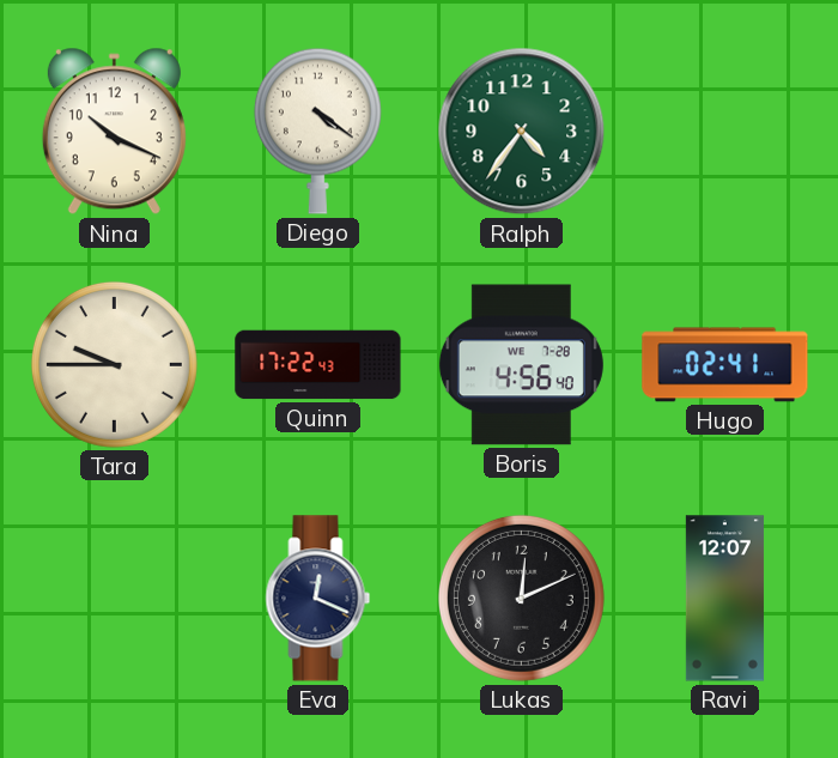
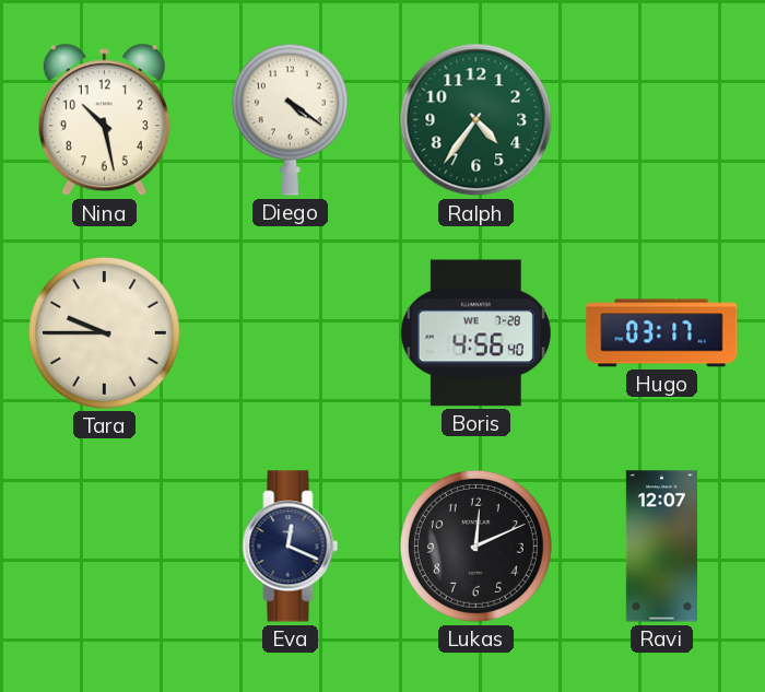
Nina: 10:19 -> 10:28
Quinn: 17:22 -> none
Hugo: 02:41 -> 03:17
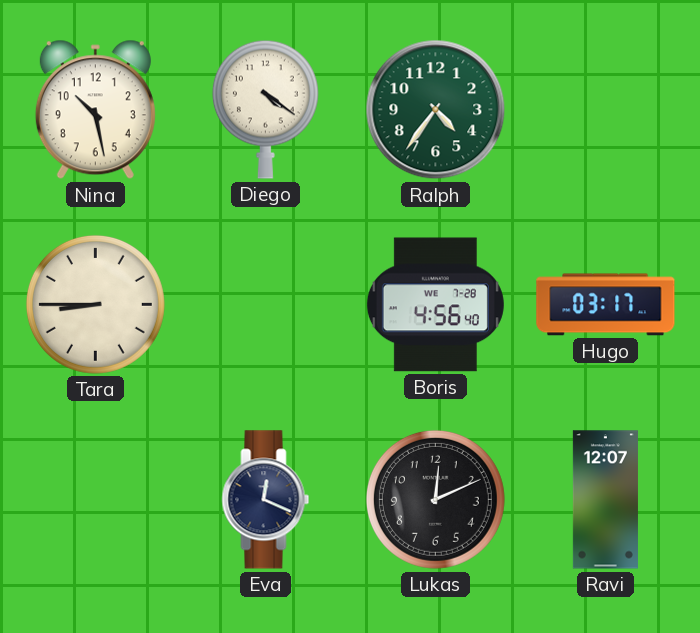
Tara: 9:45 -> 8:45
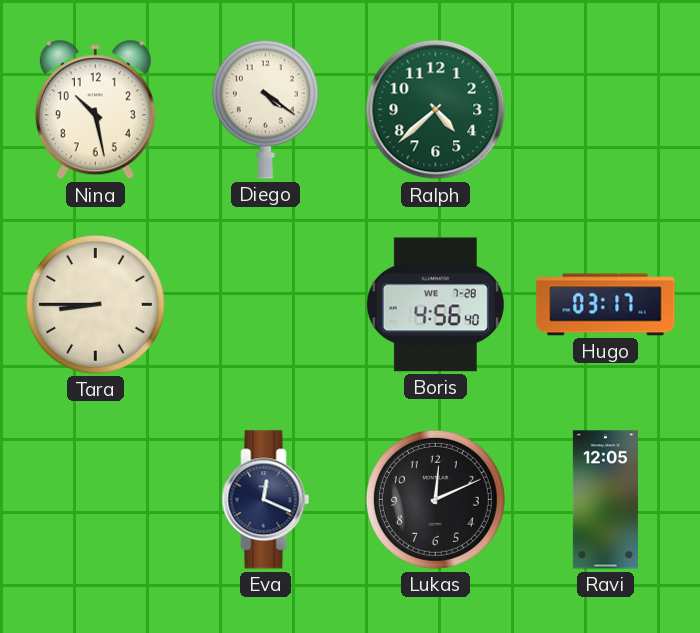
Ralph: 4:36 -> 4:38
Ravi: 12:07 -> 12:05
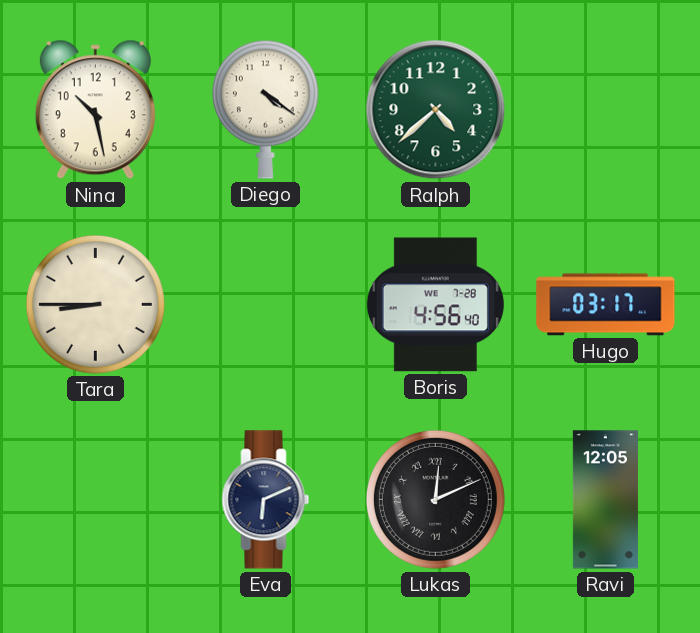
Eva: 12:19 -> 6:11
Lukas numerals: Arabic -> Roman
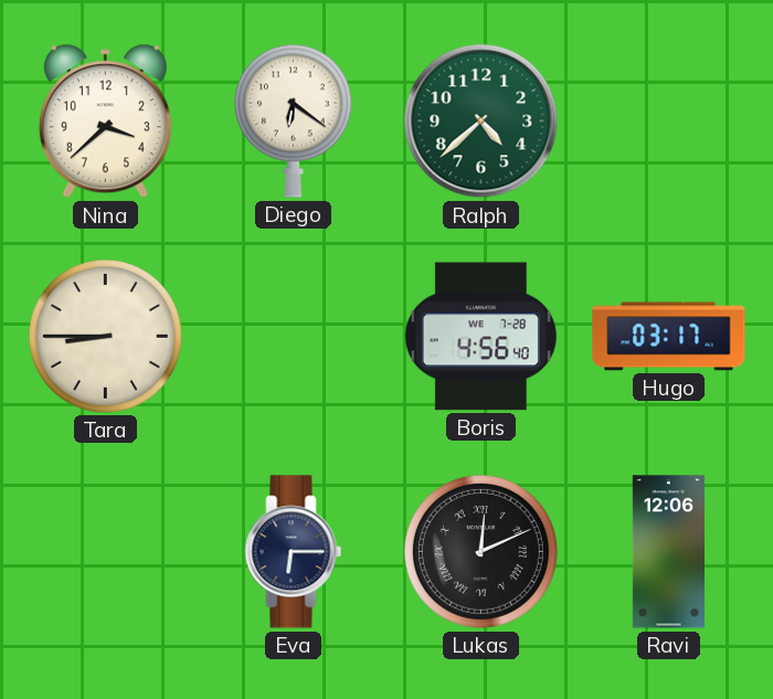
Nina: 10:28 -> 3:38
Diego: 4:21 -> 6:21
Eva: 6:11 -> 6:15
Ravi: 12:05 -> 12:06
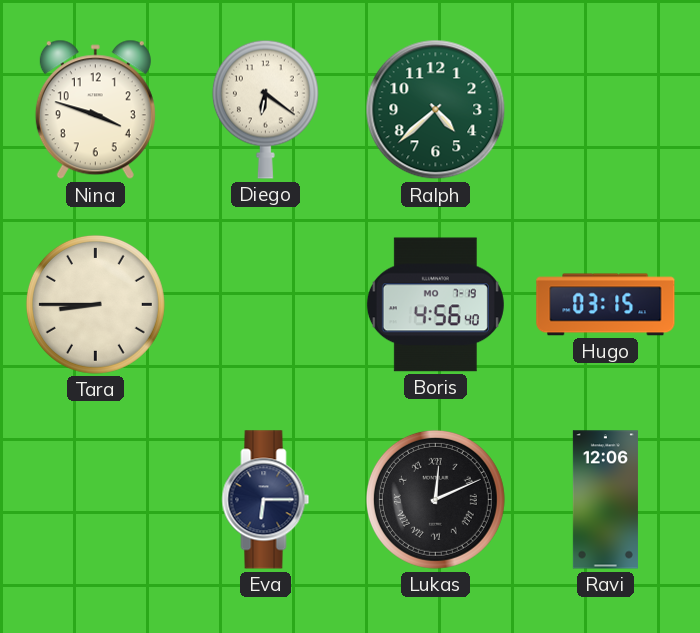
Nina: 3:38 -> 3:48
Boris date: WE 7-28 -> MO 7-19
Hugo: 03:17 -> 03:15
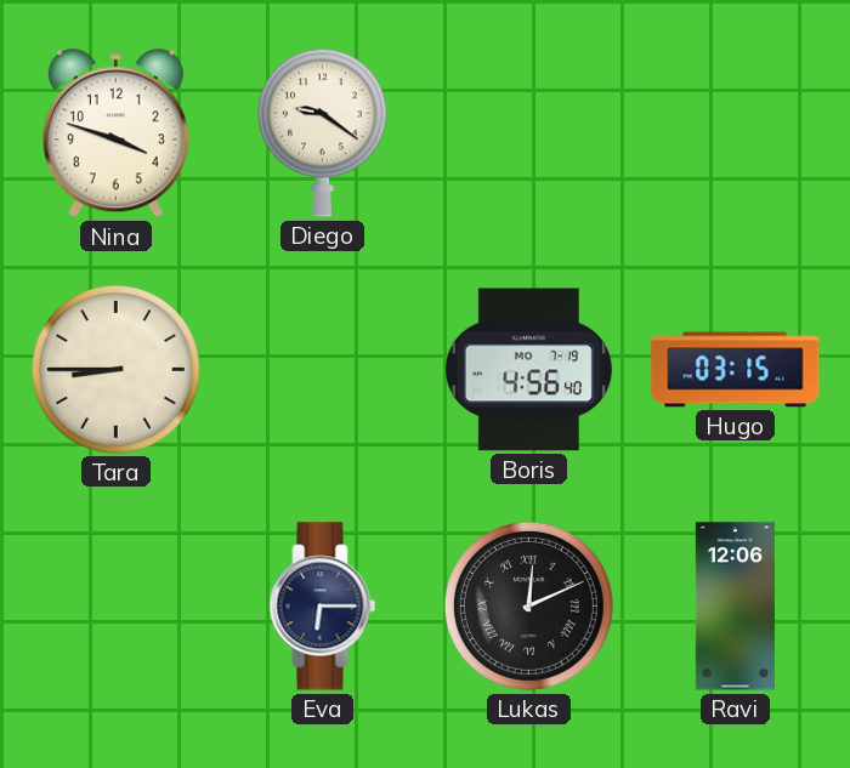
Diego: 6:21 -> 9:21
Ralph: 4:38 -> none
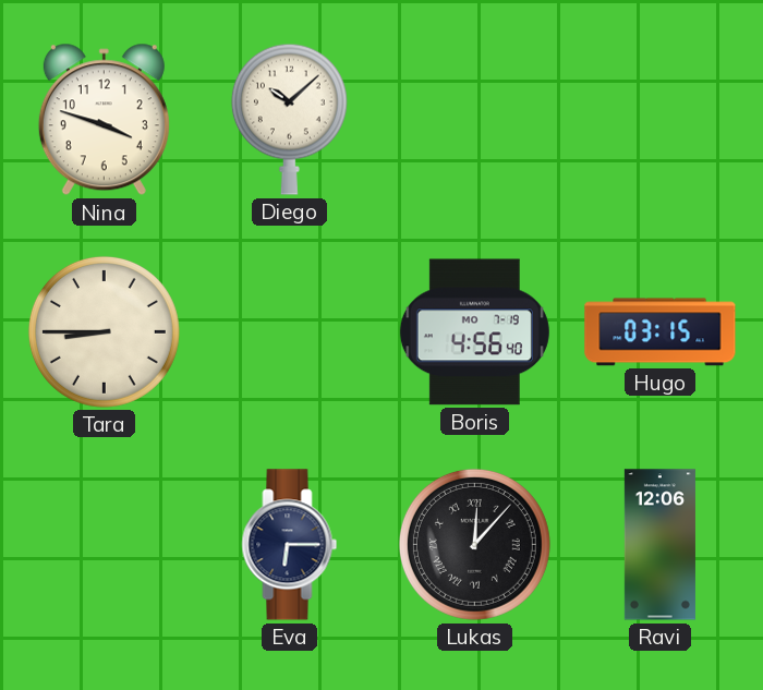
Diego: 9:21 -> 10:08
Lukas: 12:11 -> 12:07
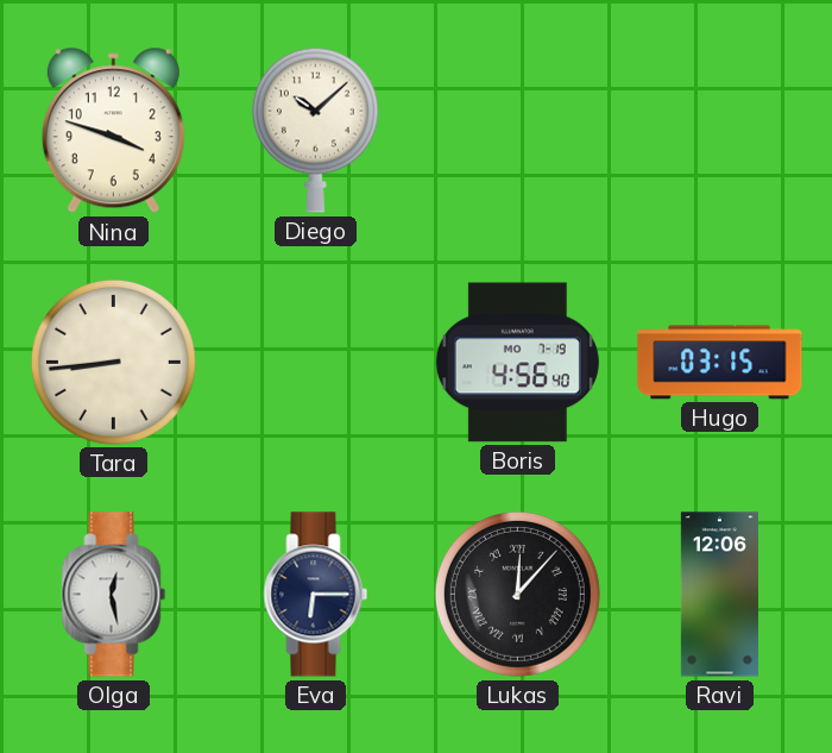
Tara: 8:45 -> 8:44
Olga: none -> 12:28
